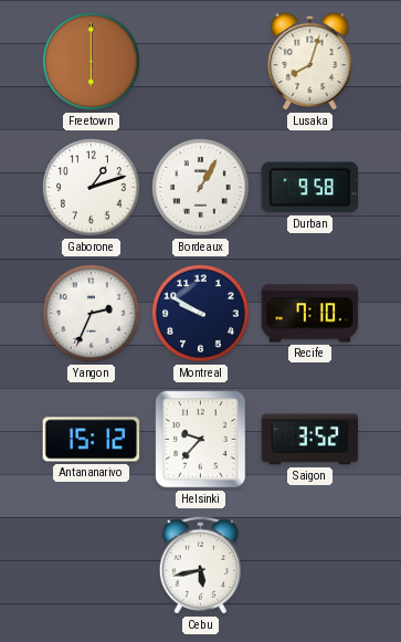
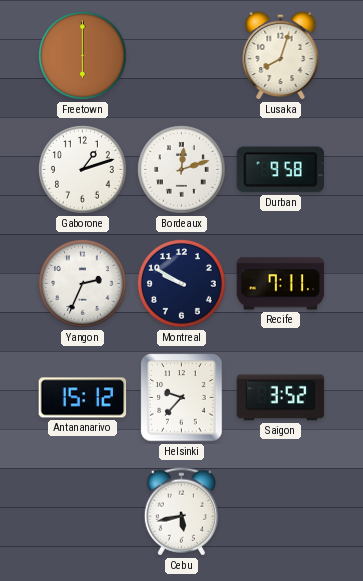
Bordeaux: 1:05 -> 12:12
Recife: 7:10 -> 7:11
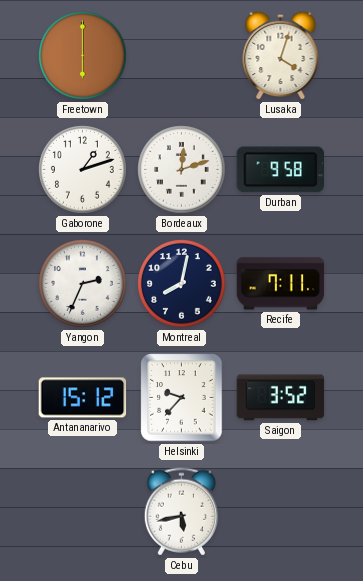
Lusaka: 8:03 -> 4:03
Montreal: 9:50 -> 8:02
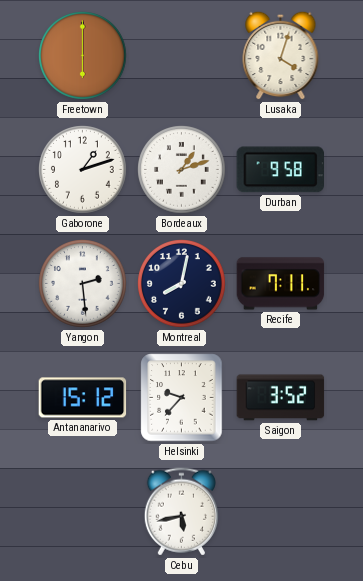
Bordeaux: 12:12 -> 1:12
Yangon: 2:34 -> 2:29
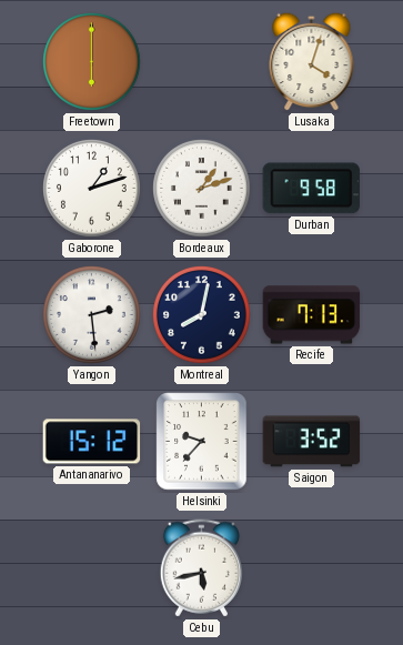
Recife: 7:11 -> 7:13
